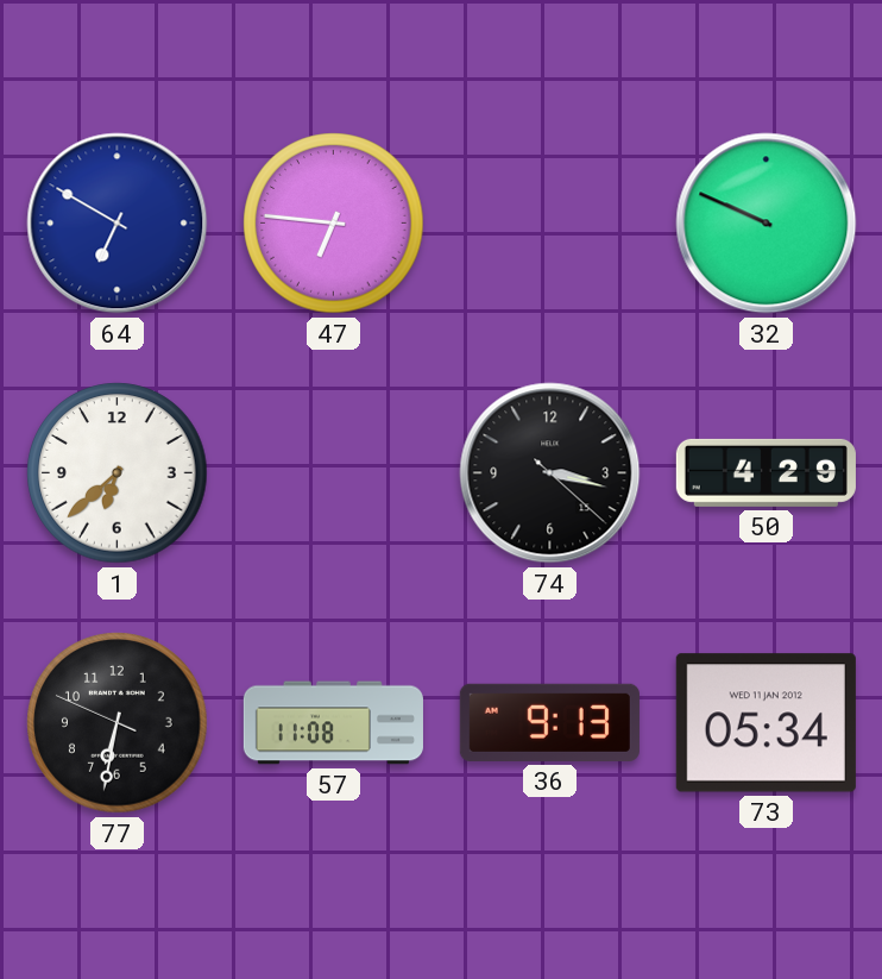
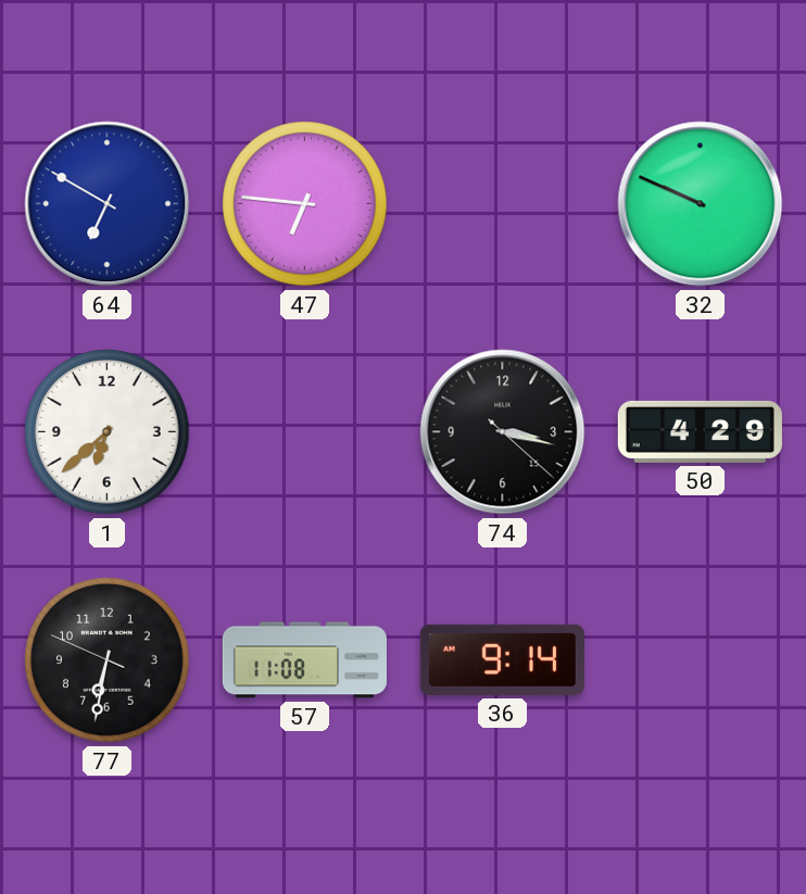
36: 9:13 -> 9:14
73: 05:34 -> none
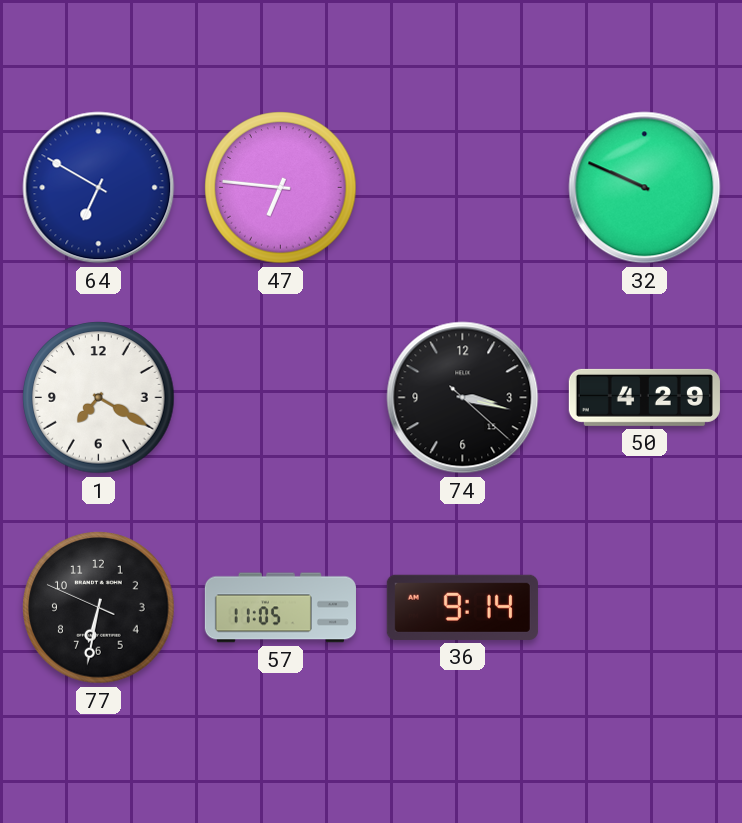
1: 6:38 -> 7:20
57: 11:08 -> 11:05
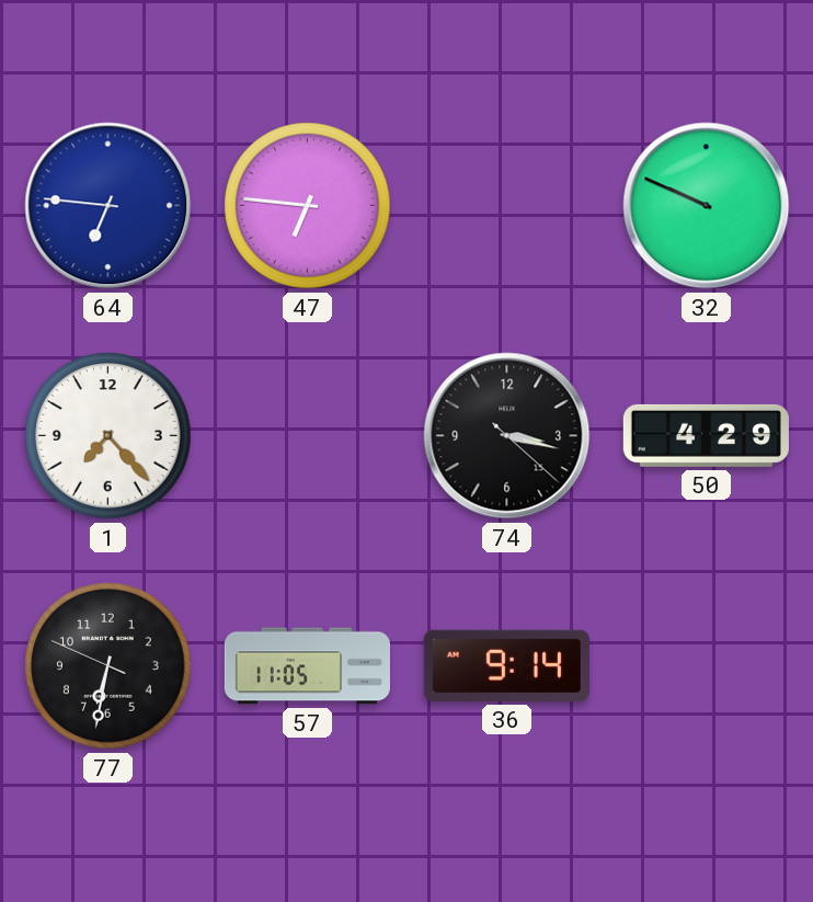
64: 6:50 -> 6:46
1: 7:20 -> 7:23
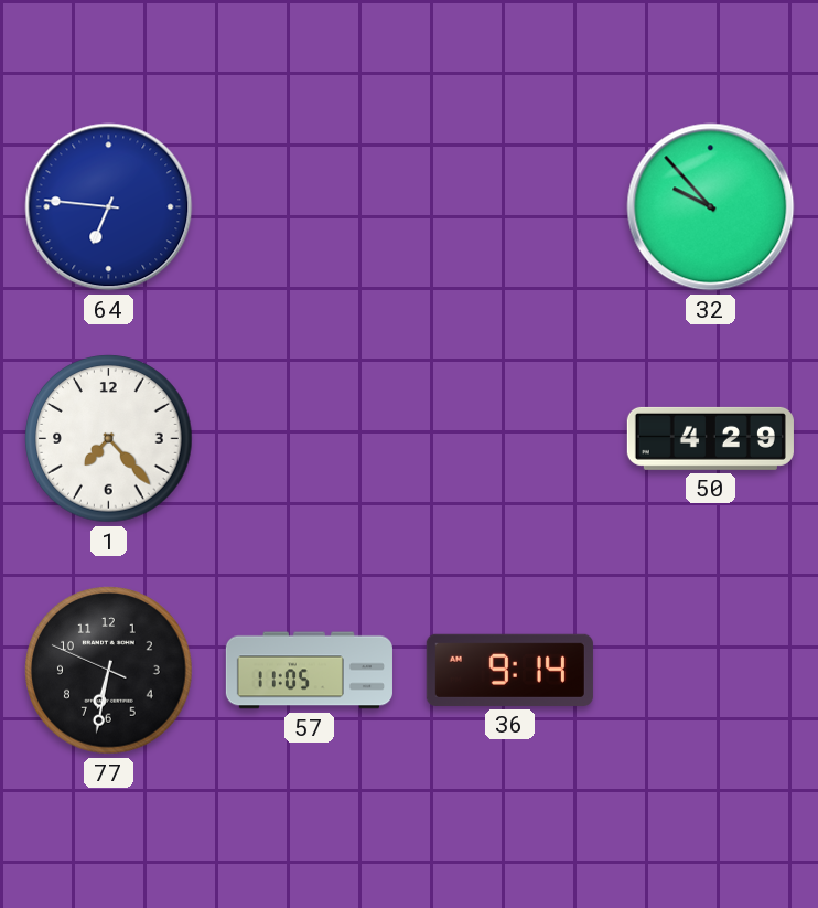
47: 6:46 -> none
32: 9:49 -> 9:53
74: 3:17 -> none
